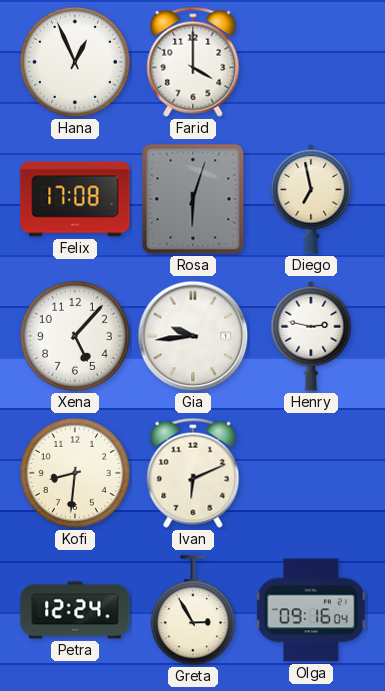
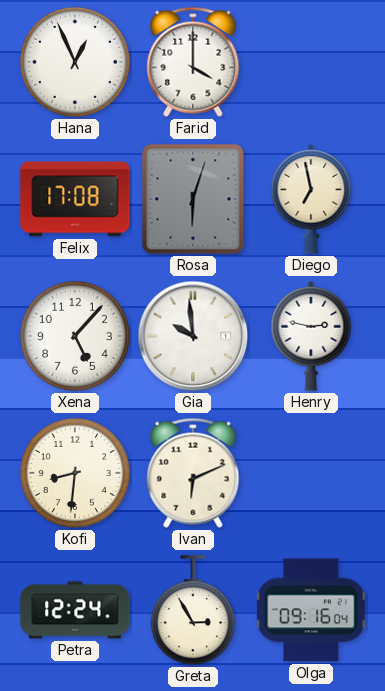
Gia: 9:44 -> 9:59
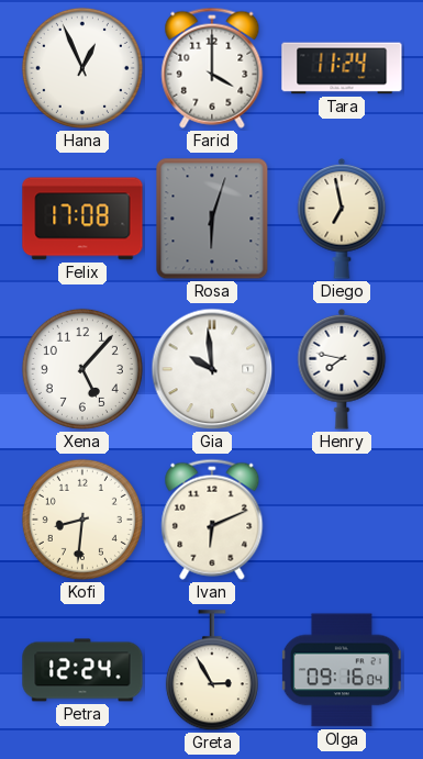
Tara: none -> 11:24
Henry: 2:47 -> 7:47
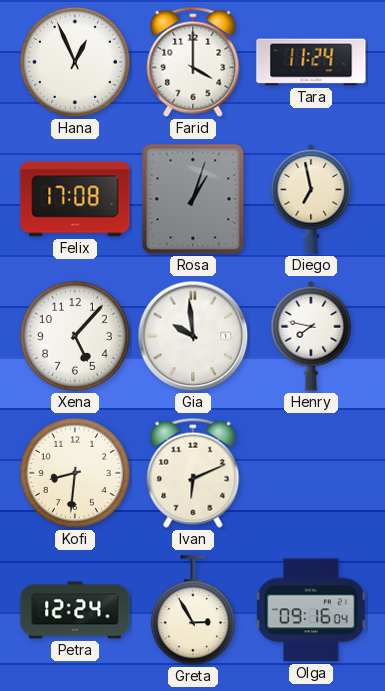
Rosa: 6:03 -> 1:03
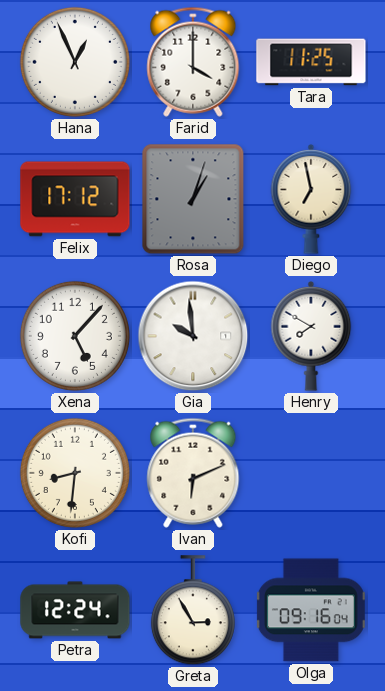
Tara: 11:24 -> 11:25
Felix: 17:08 -> 17:12
Henry: 7:47 -> 7:50
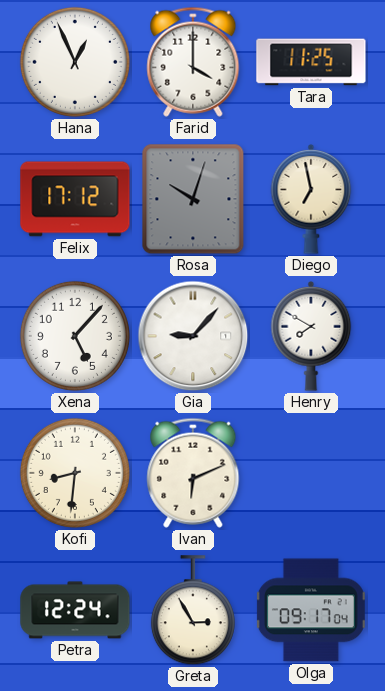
Rosa: 1:03 -> 10:03
Gia: 9:59 -> 9:07
Olga: 09:16 -> 09:17
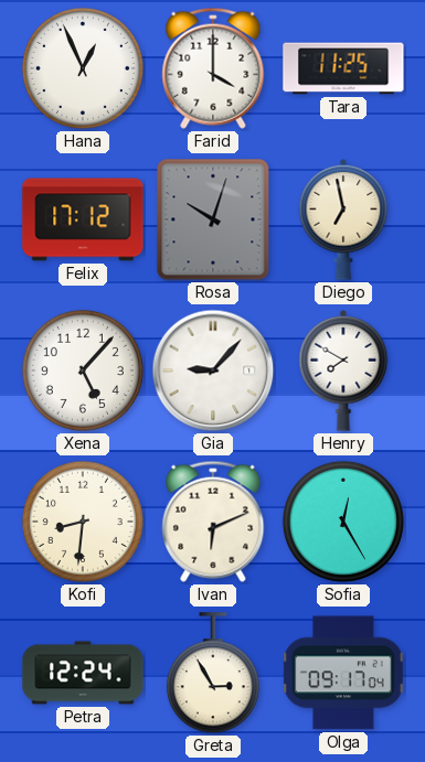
Sofia: none -> 12:25
